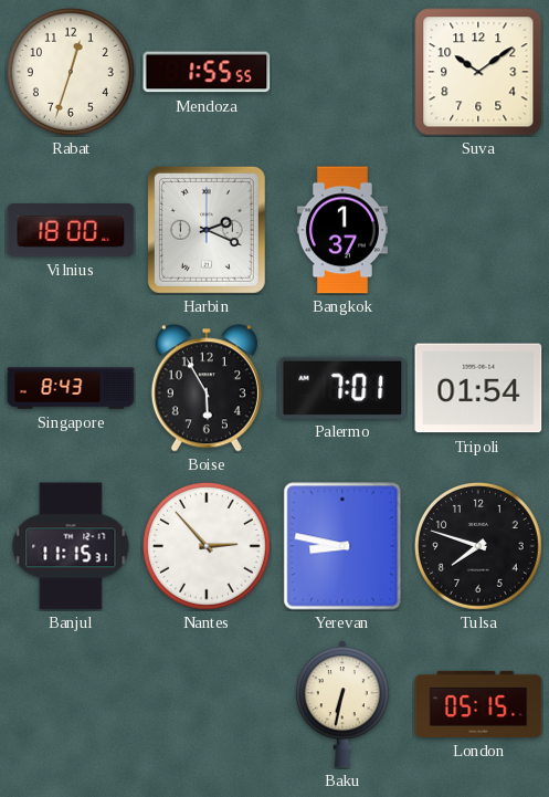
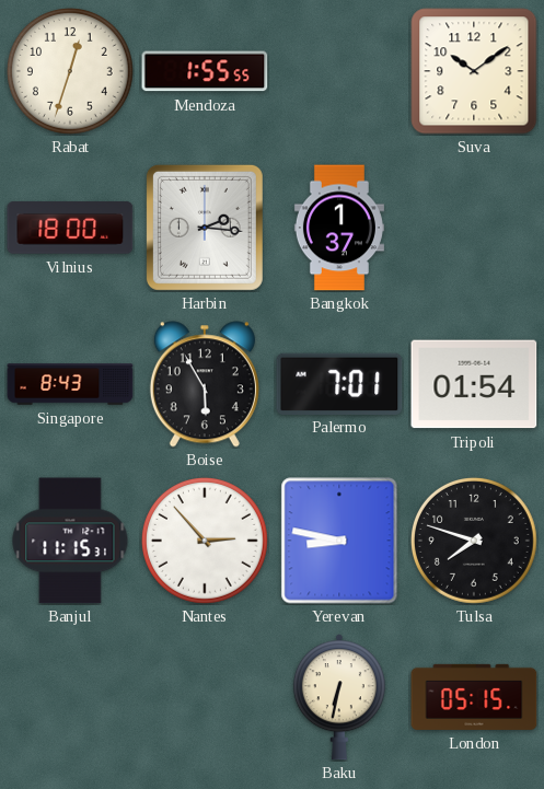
Harbin: 2:19 -> 2:16
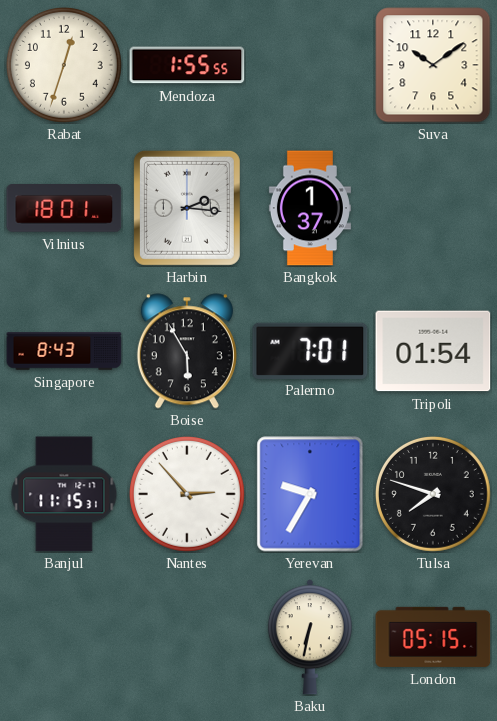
Vilnius: 18:00 -> 18:01
Yerevan: 8:47 -> 9:35
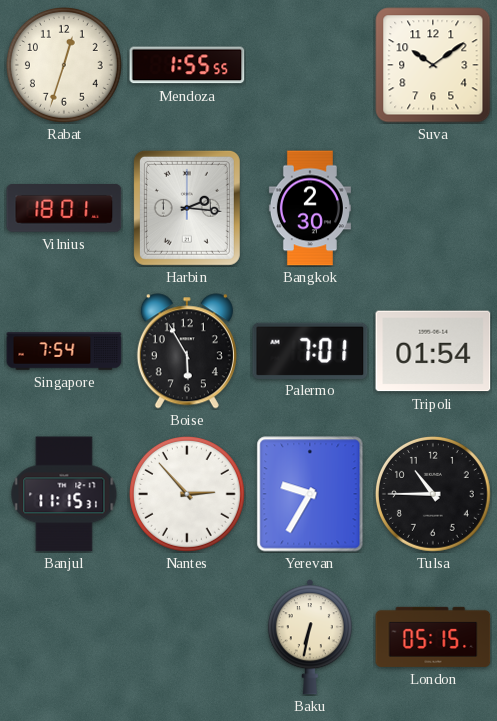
Bangkok: 1:37 -> 2:30
Singapore: 8:43 -> 7:54
Tulsa: 7:48 -> 10:45
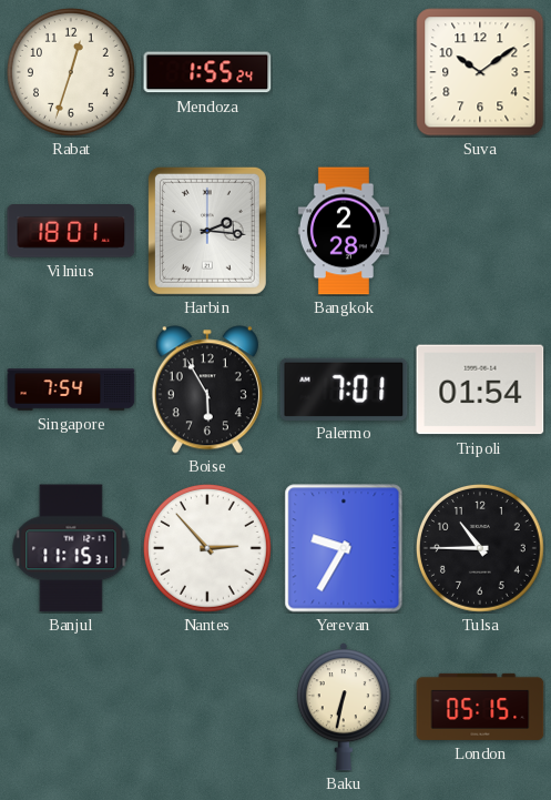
Mendoza: 1:55:55 -> 1:55:24
Bangkok: 2:30 -> 2:28
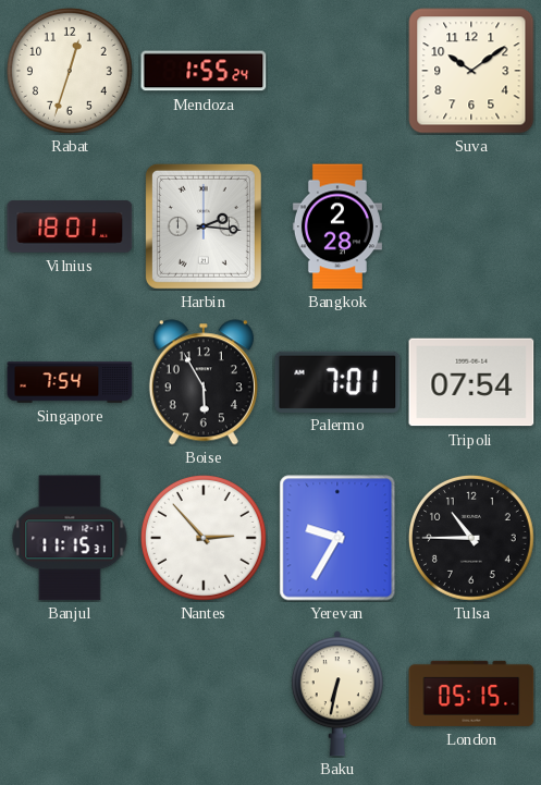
Tripoli: 01:54 -> 07:54
